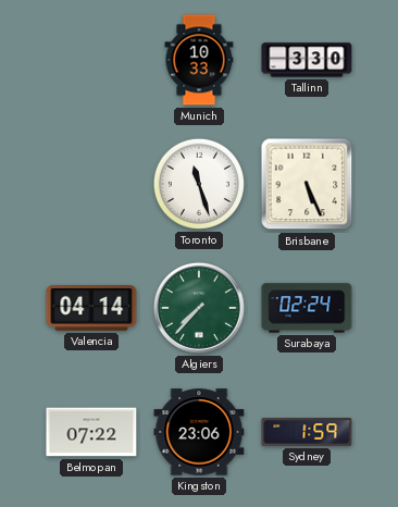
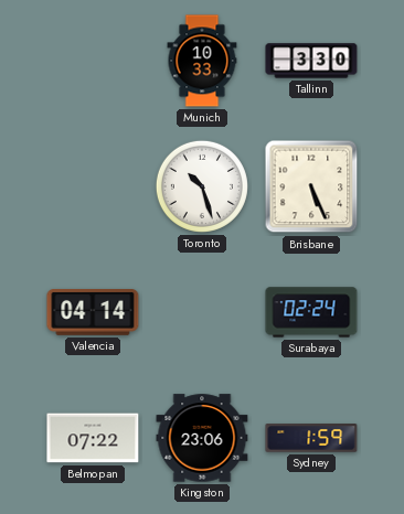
Toronto: 11:27 -> 10:27
Algiers: 7:37 -> none
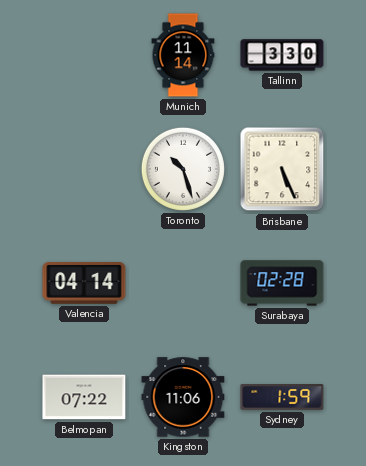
Munich: 10:33 -> 11:14
Surabaya: 02:24 -> 02:28
Kingston: 23:06 -> 11:06
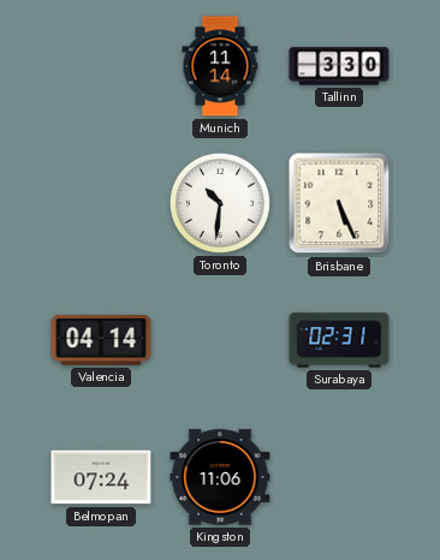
Toronto: 10:27 -> 10:31
Surabaya: 02:28 -> 02:31
Belmopan: 07:22 -> 07:24
Sydney: 1:59 -> none
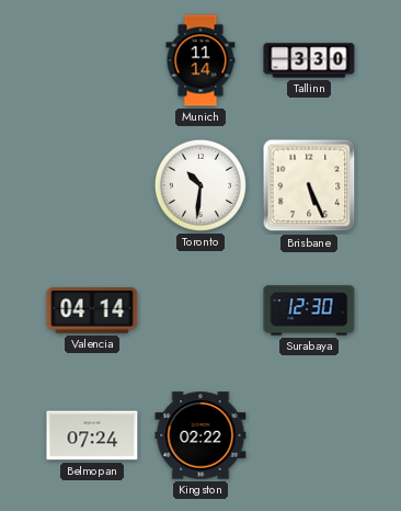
Surabaya: 02:31 -> 12:30
Kingston: 11:06 -> 02:22
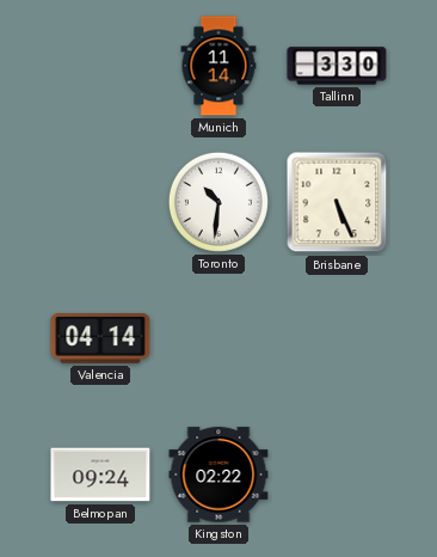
Surabaya: 12:30 -> none
Belmopan: 07:24 -> 09:24
